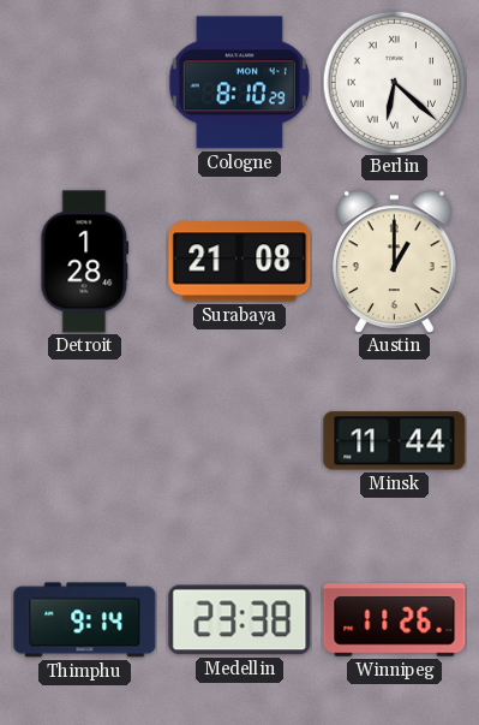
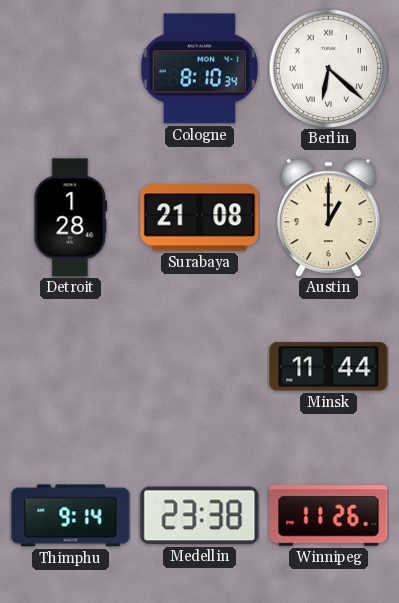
Cologne: 8:10:29 -> 8:10:34
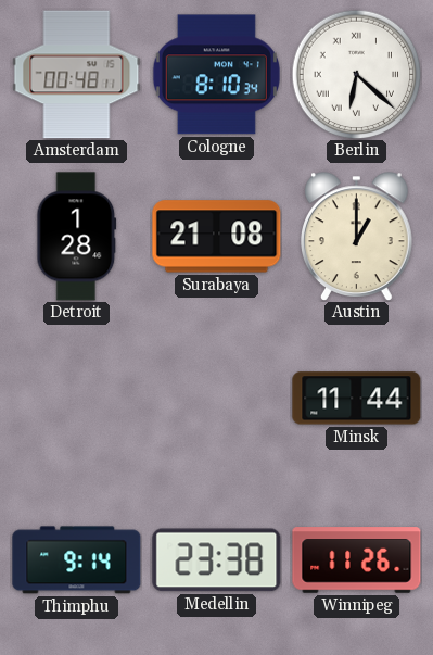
Amsterdam: none -> 00:48
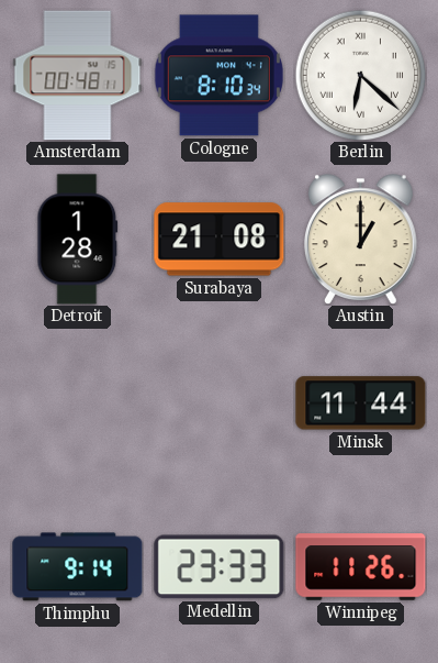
Medellin: 23:38 -> 23:33
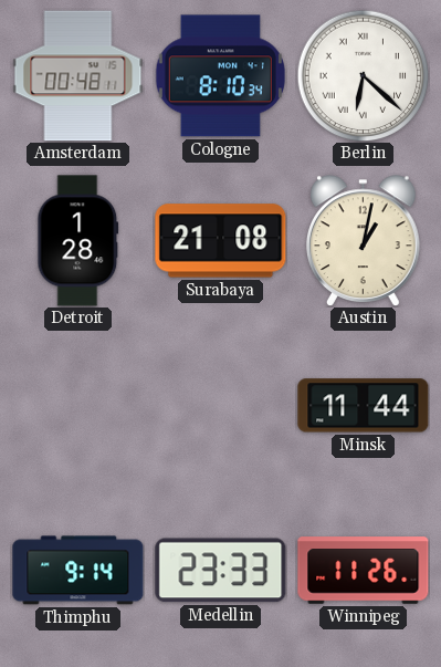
Austin: 1:00 -> 1:02
